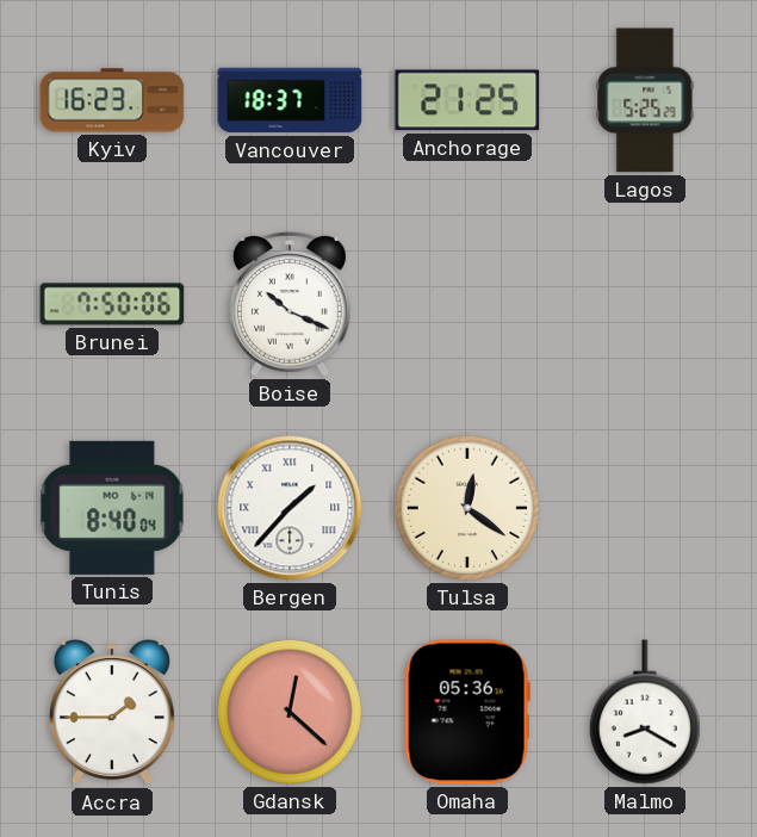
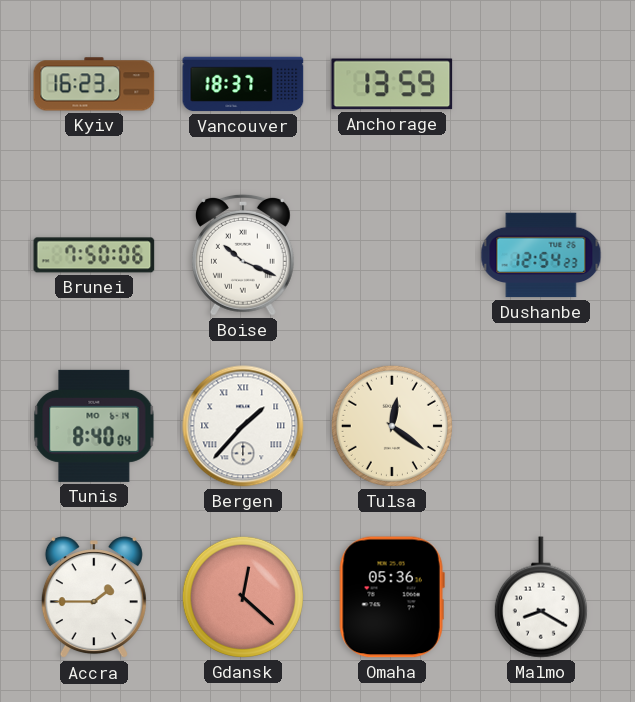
Anchorage: 21:25 -> 13:59
Lagos: 5:25 -> none
Dushanbe: none -> 12:54
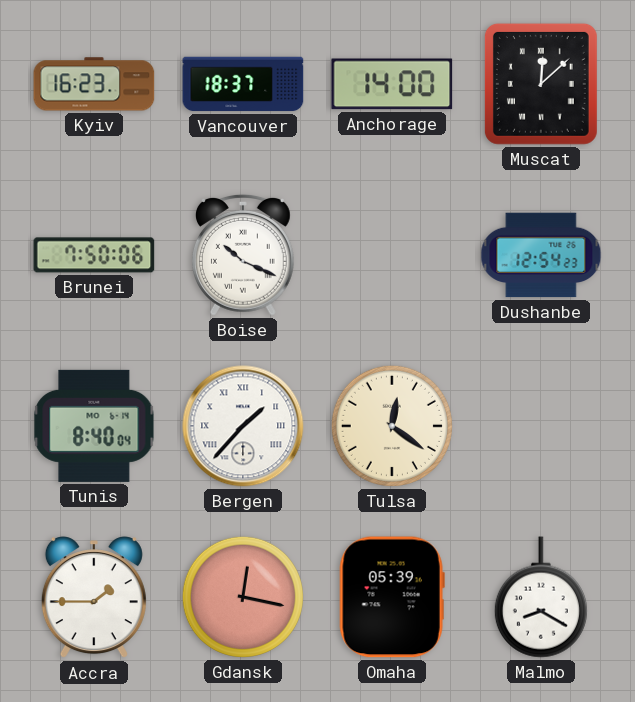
Anchorage: 13:59 -> 14:00
Muscat: none -> 12:08
Gdansk: 12:22 -> 12:17
Omaha: 05:36 -> 05:39
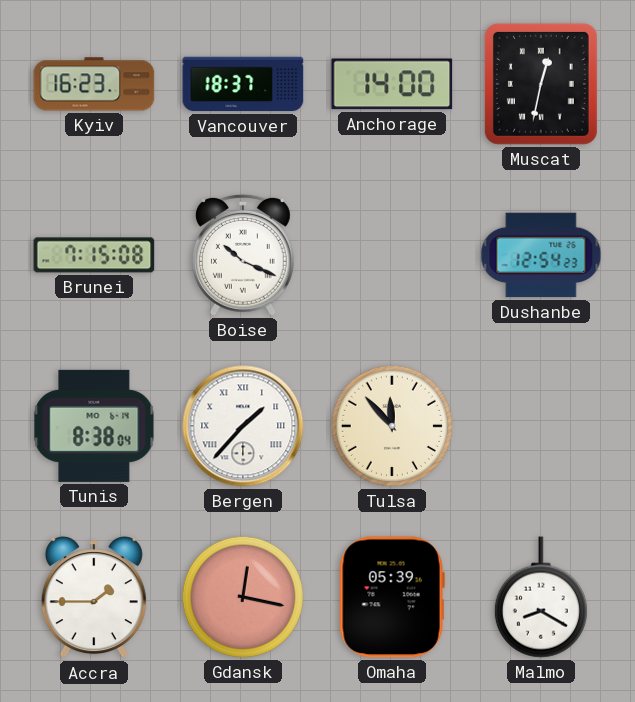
Muscat: 12:08 -> 12:32
Brunei: 7:50 -> 7:15
Tunis: 8:40 -> 8:38
Tulsa: 12:21 -> 11:53
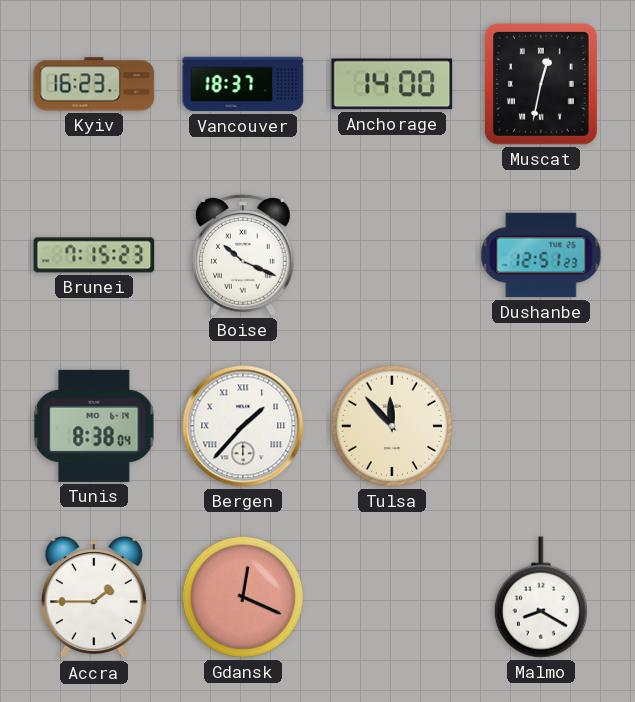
Brunei: 7:15:08 -> 7:15:23
Dushanbe: 12:54 -> 12:51
Gdansk: 12:17 -> 12:19
Omaha: 05:39 -> none
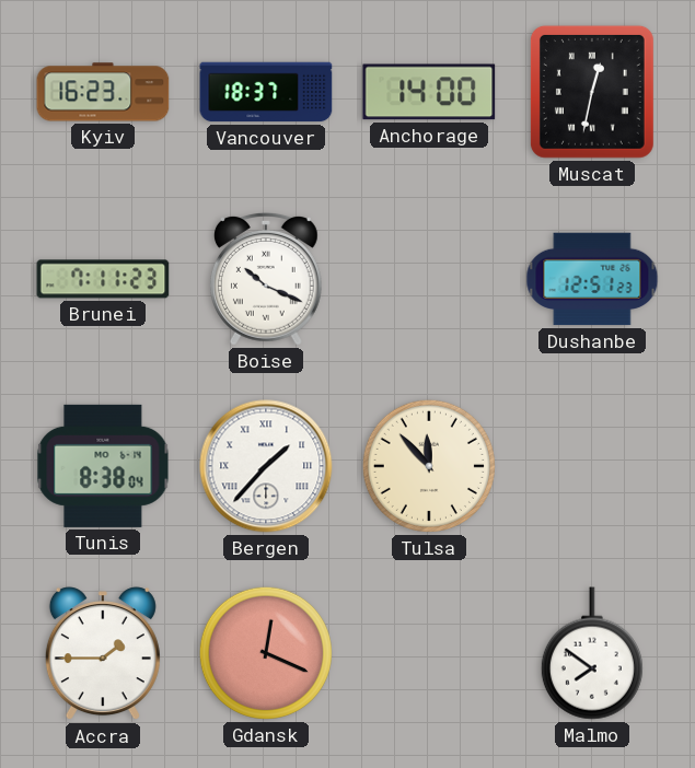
Brunei: 7:15 -> 7:11
Malmo: 8:20 -> 7:51
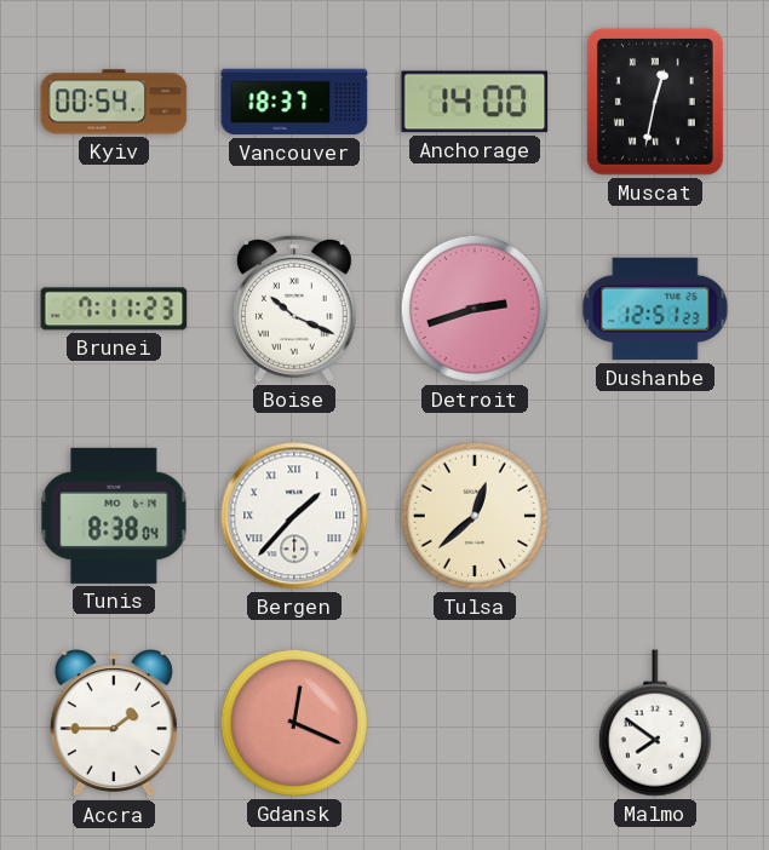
Kyiv: 16:23 -> 00:54
Detroit: none -> 2:42
Tulsa: 11:53 -> 12:38
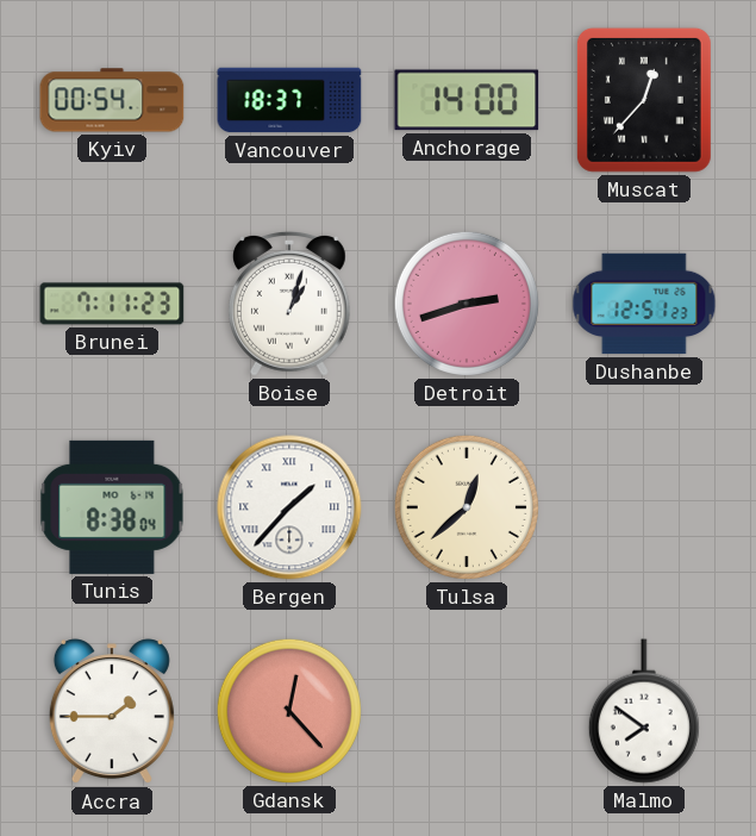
Muscat: 12:32 -> 12:37
Boise: 10:19 -> 1:03
Gdansk: 12:19 -> 12:23
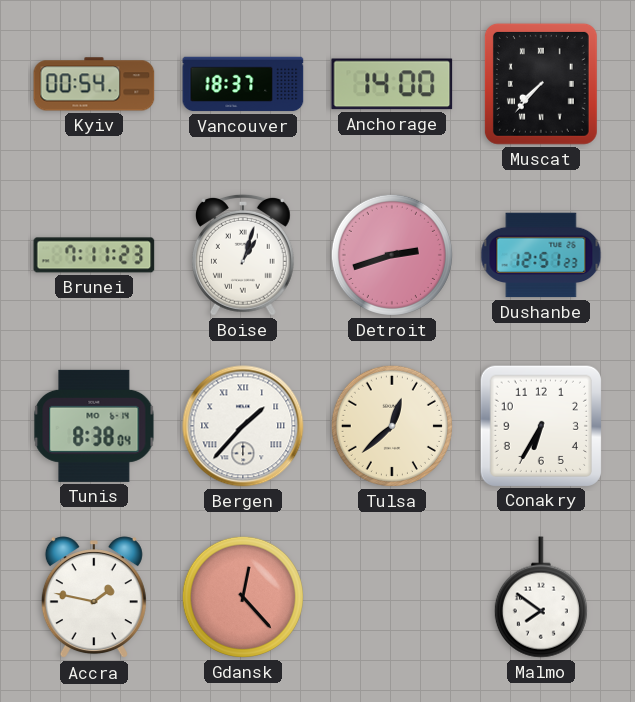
Muscat: 12:37 -> 7:37
Conakry: none -> 6:35
Accra: 1:45 -> 1:47
